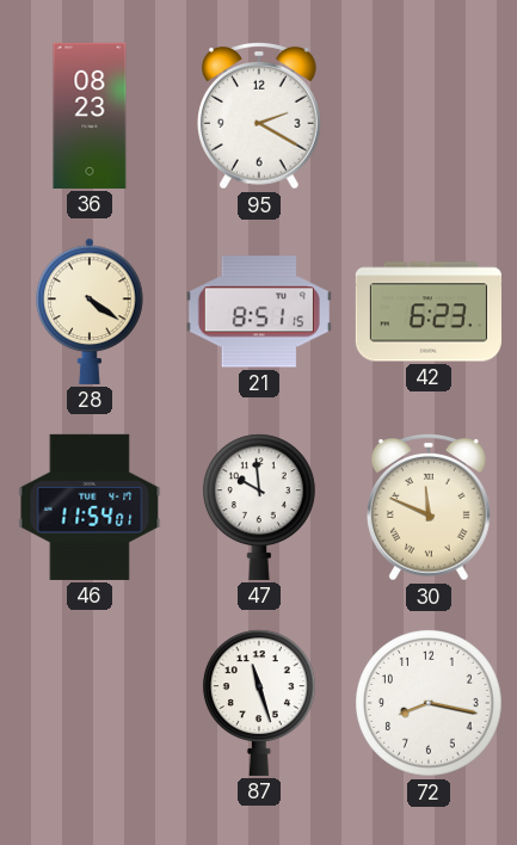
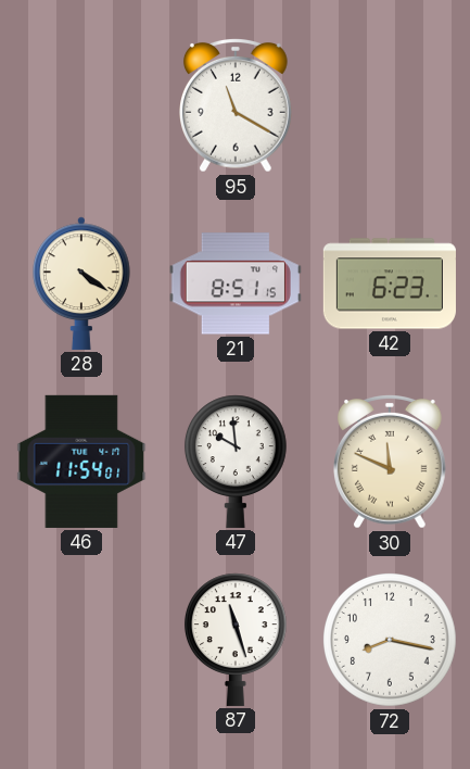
36: 08:23 -> none
95: 2:20 -> 11:20
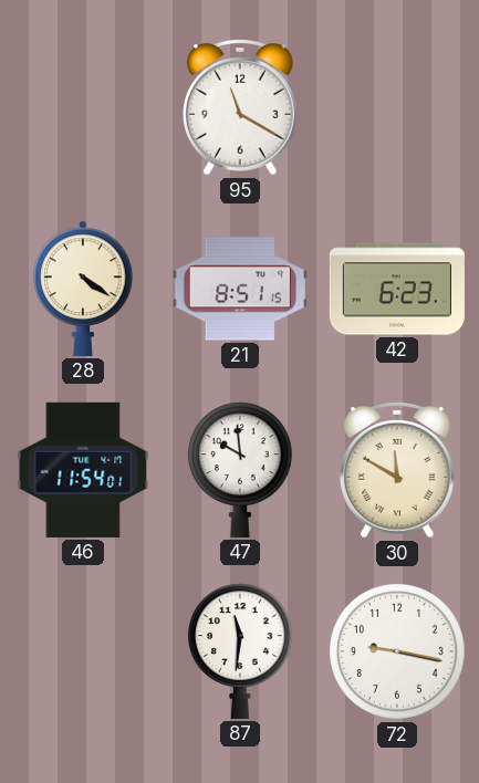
30: 11:49 -> 11:50
87: 11:27 -> 11:31
72: 8:17 -> 9:17
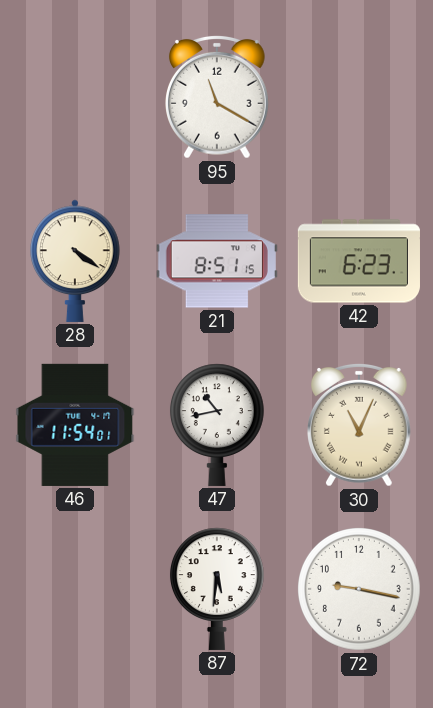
47: 9:59 -> 10:43
30: 11:50 -> 11:04
87: 11:31 -> 5:31
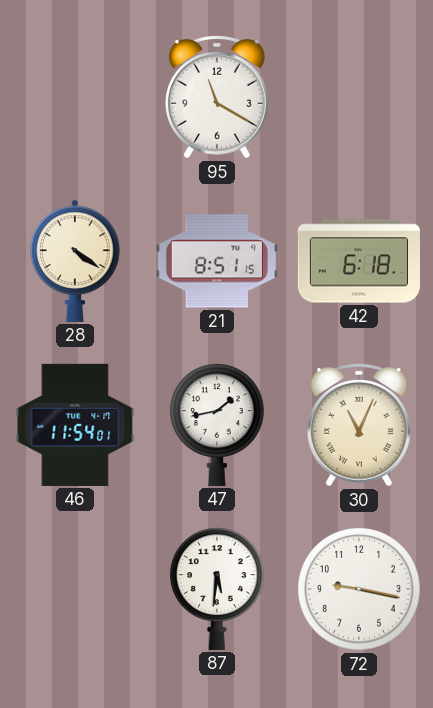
42: 6:23 -> 6:18
47: 10:43 -> 1:43
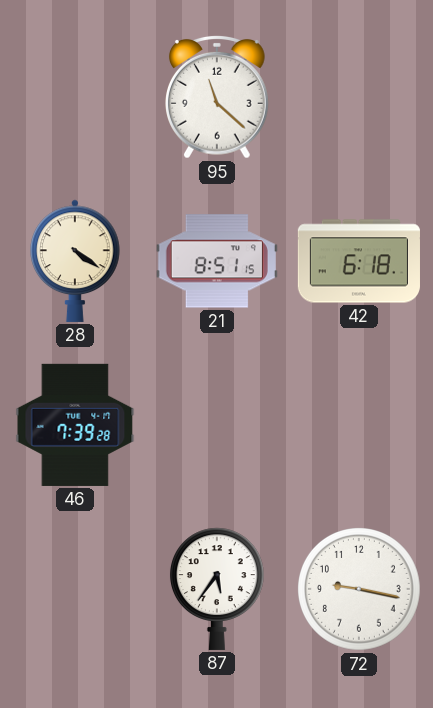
95: 11:20 -> 11:22
46: 11:54 -> 7:39
47: 1:43 -> none
30: 11:04 -> none
87: 5:31 -> 5:36
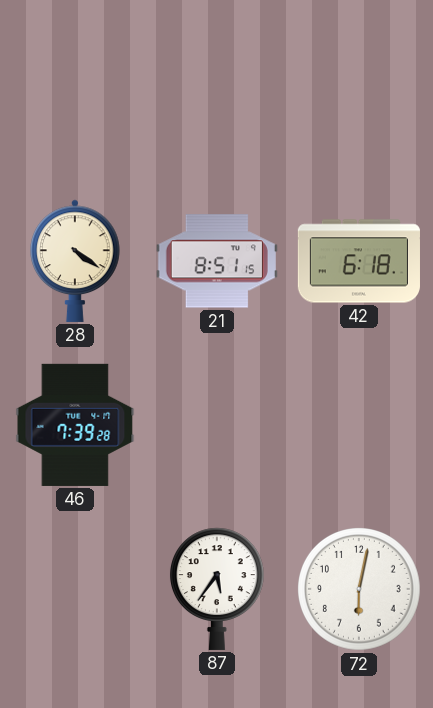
95: 11:22 -> none
72: 9:17 -> 6:02
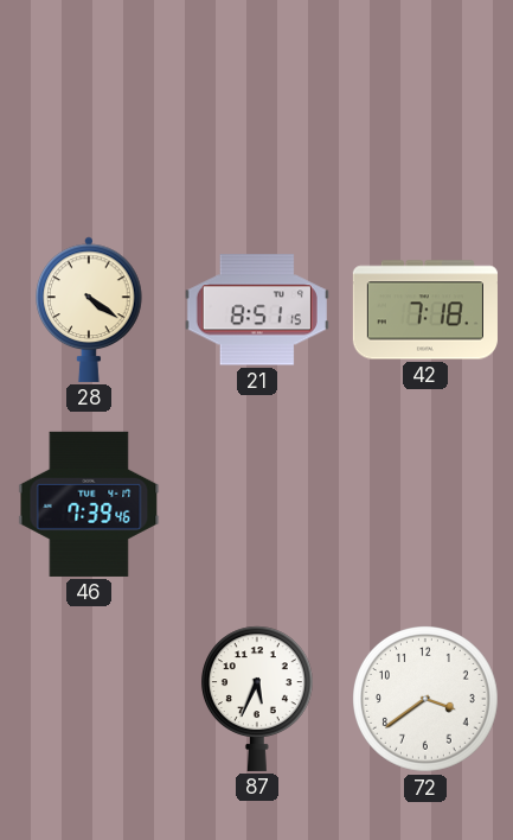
42: 6:18 -> 7:18
46: 7:39:28 -> 7:39:46
87: 5:36 -> 5:34
72: 6:02 -> 3:39
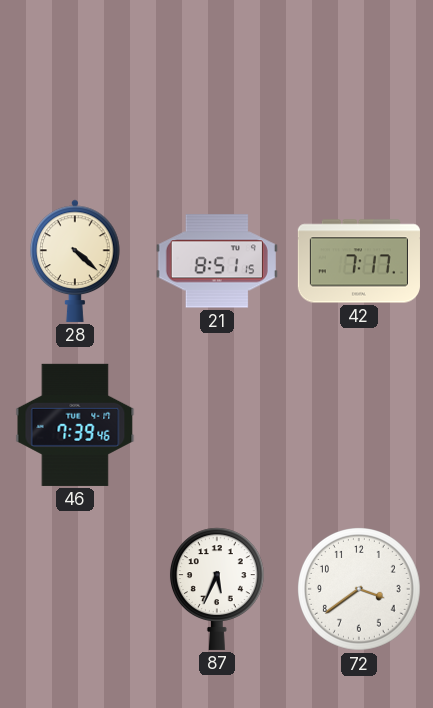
28: 4:21 -> 4:22
42: 7:18 -> 7:17
